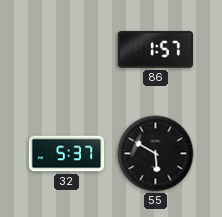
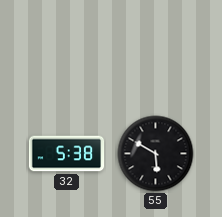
86: 1:57 -> none
32: 5:37 -> 5:38
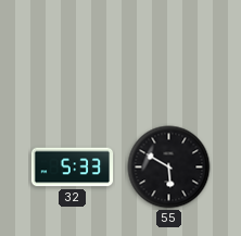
32: 5:38 -> 5:33
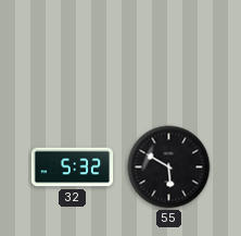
32: 5:33 -> 5:32
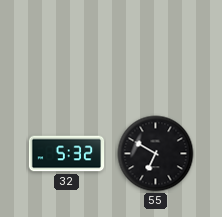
55: 5:50 -> 6:50
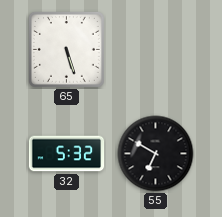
65: none -> 5:27
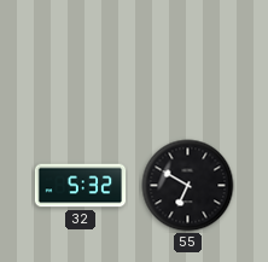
65: 5:27 -> none
